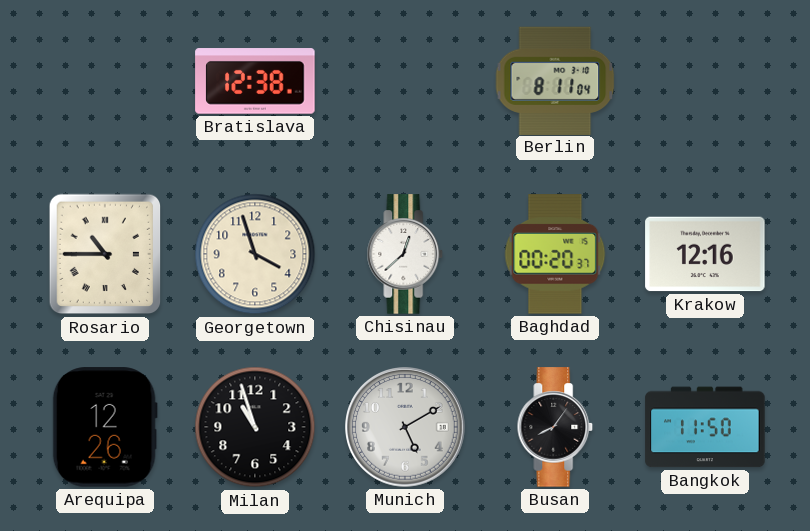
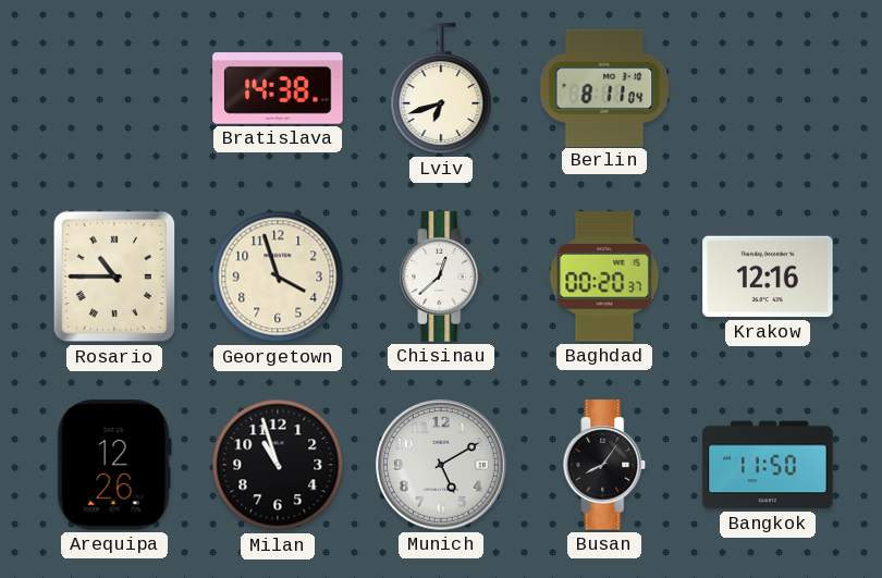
Bratislava: 12:38 -> 14:38
Lviv: none -> 6:42
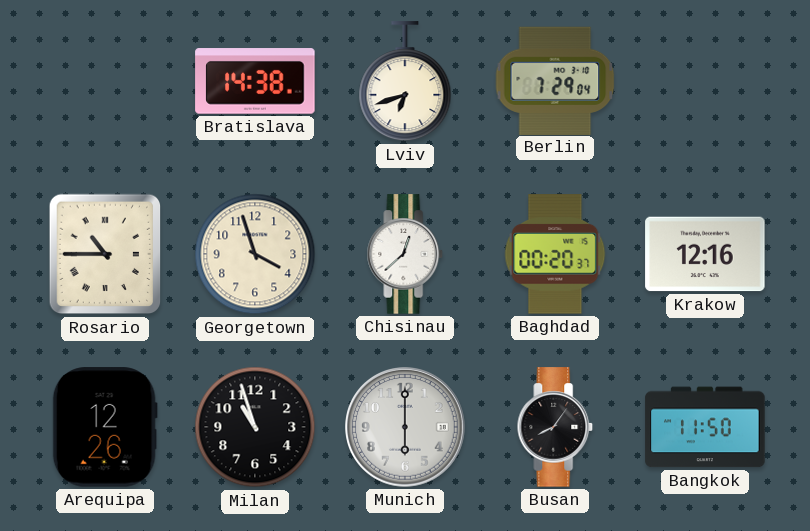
Berlin: 8:11 -> 7:29
Munich: 5:10 -> 6:00
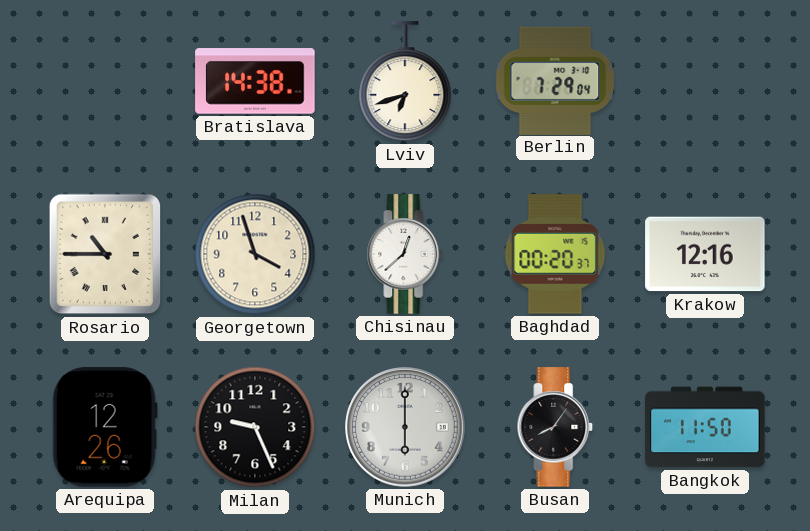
Milan: 10:57 -> 9:26
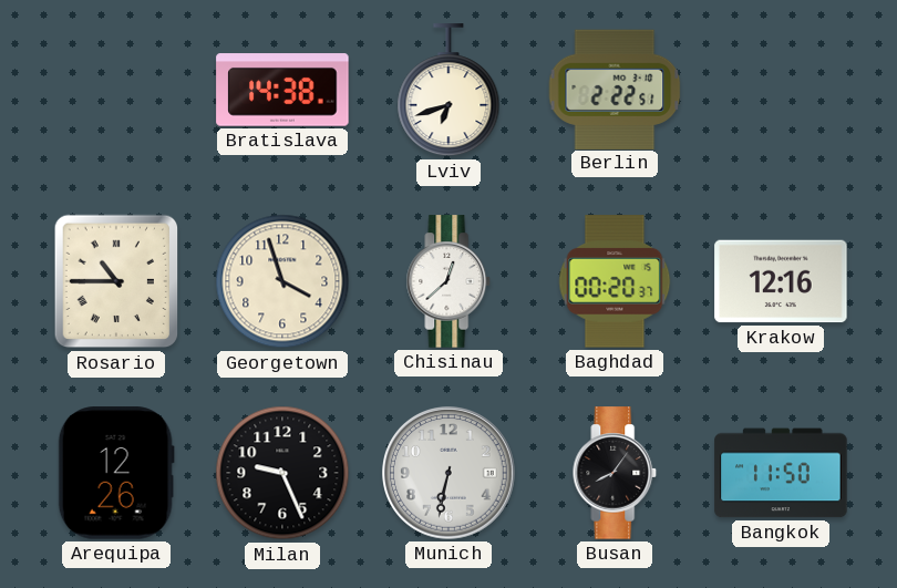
Berlin: 7:29 -> 2:22
Munich: 6:00 -> 6:32
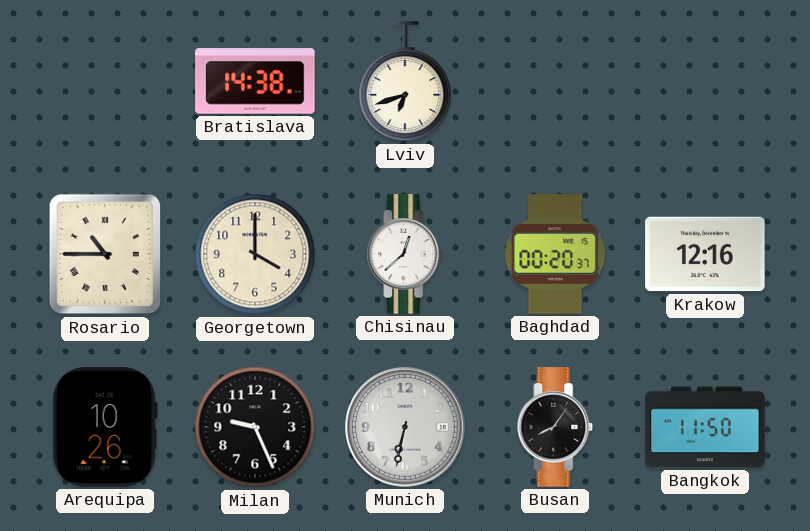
Berlin: 2:22 -> none
Georgetown: 3:57 -> 4:00
Arequipa: 12:26 -> 10:26
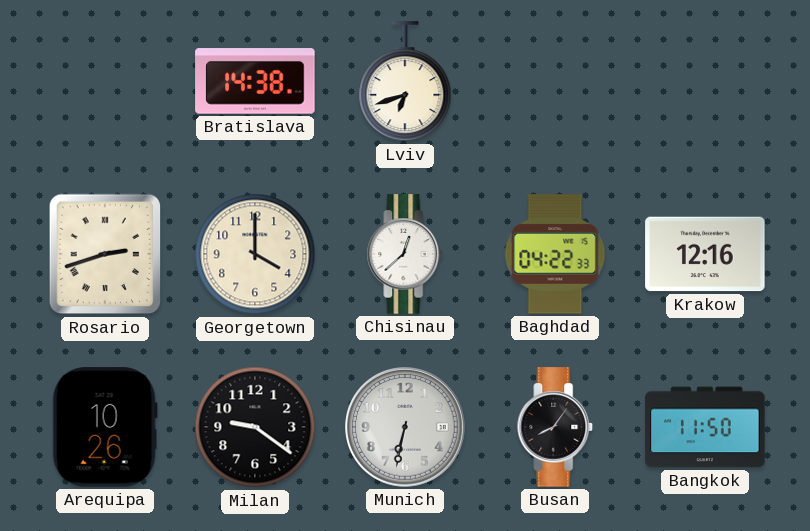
Rosario: 10:45 -> 2:42
Baghdad: 00:20 -> 04:22
Milan: 9:26 -> 9:21
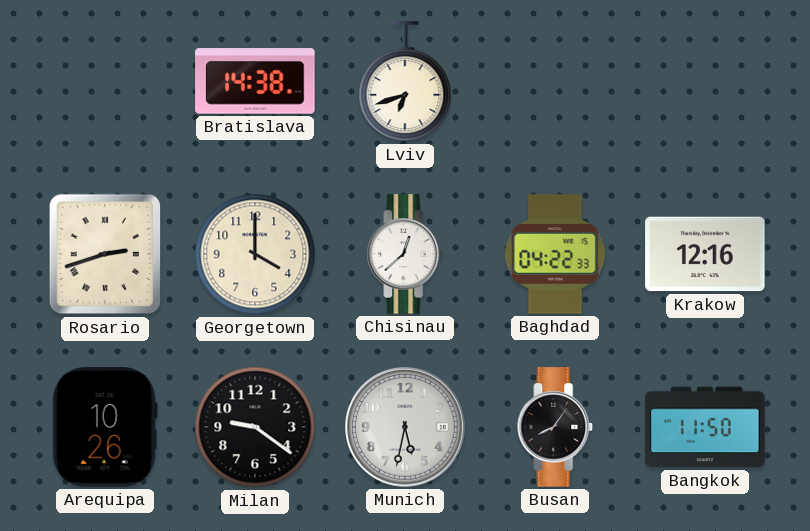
Munich: 6:32 -> 5:32
